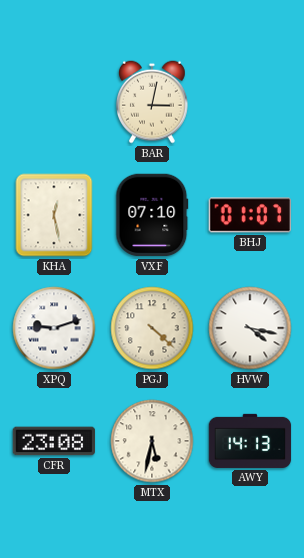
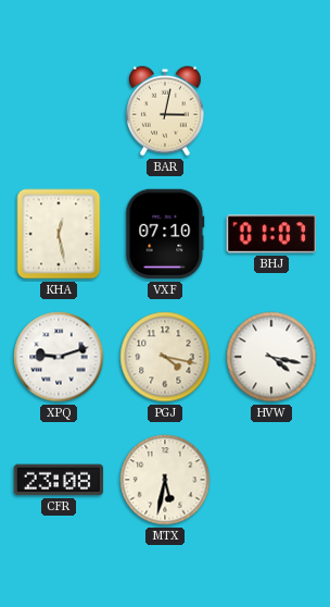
PGJ: 4:22 -> 4:17
AWY: 14:13 -> none
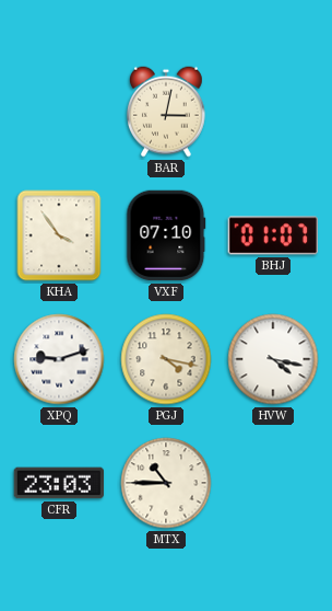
KHA: 12:28 -> 3:54
CFR: 23:08 -> 23:03
MTX: 5:32 -> 10:45
